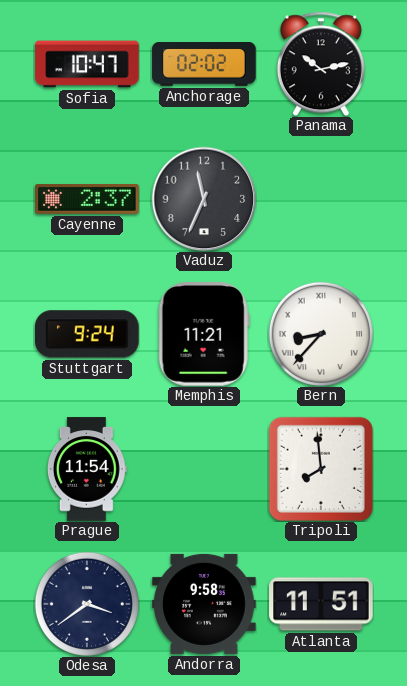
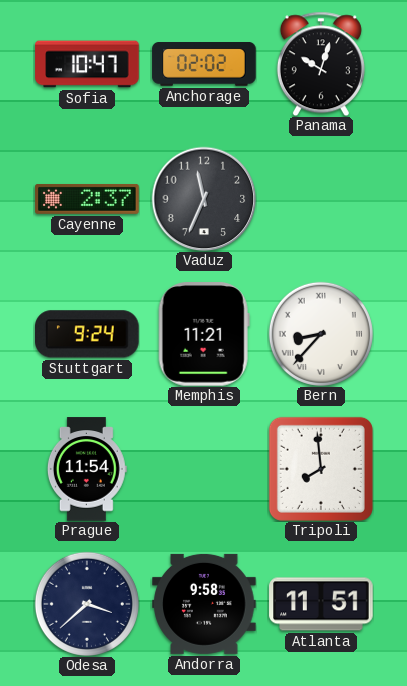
Panama: 10:13 -> 10:03
Odesa: 3:39 -> 3:38
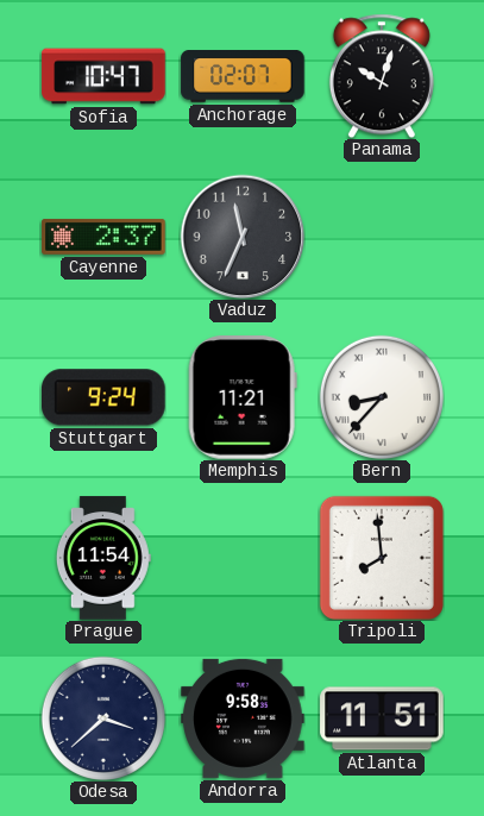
Anchorage: 02:02 -> 02:07
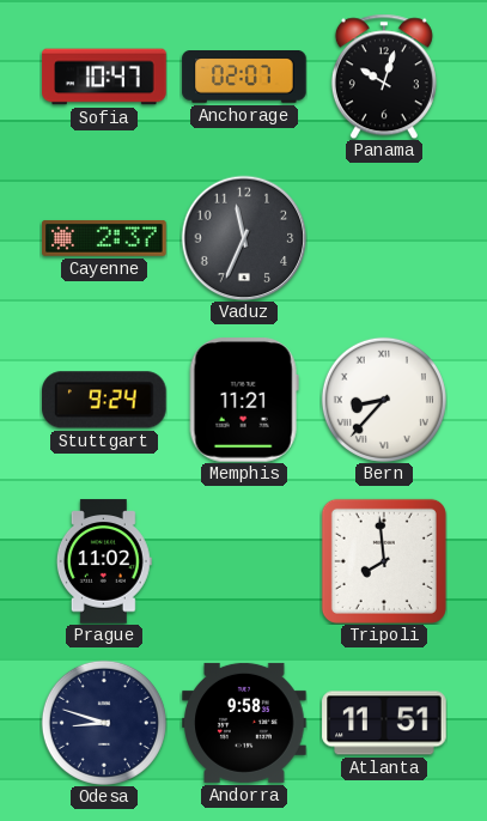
Prague: 11:54 -> 11:02
Odesa: 3:38 -> 8:48
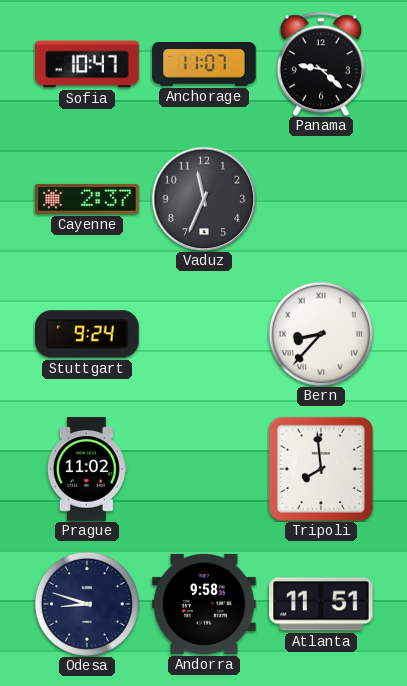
Anchorage: 02:07 -> 11:07
Panama: 10:03 -> 9:22
Memphis: 11:21 -> none
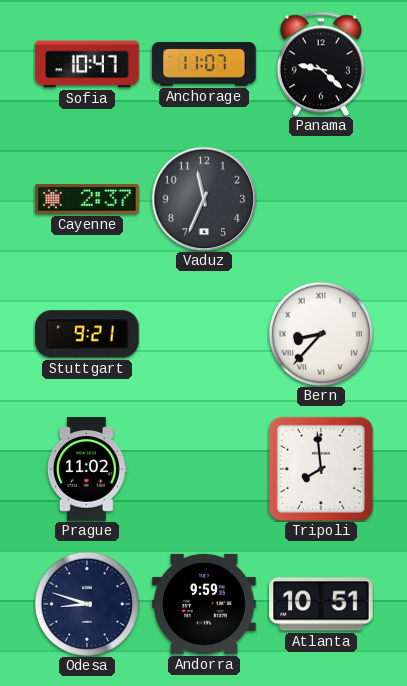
Stuttgart: 9:24 -> 9:21
Andorra: 9:58 -> 9:59
Atlanta: 11:51 -> 10:51
